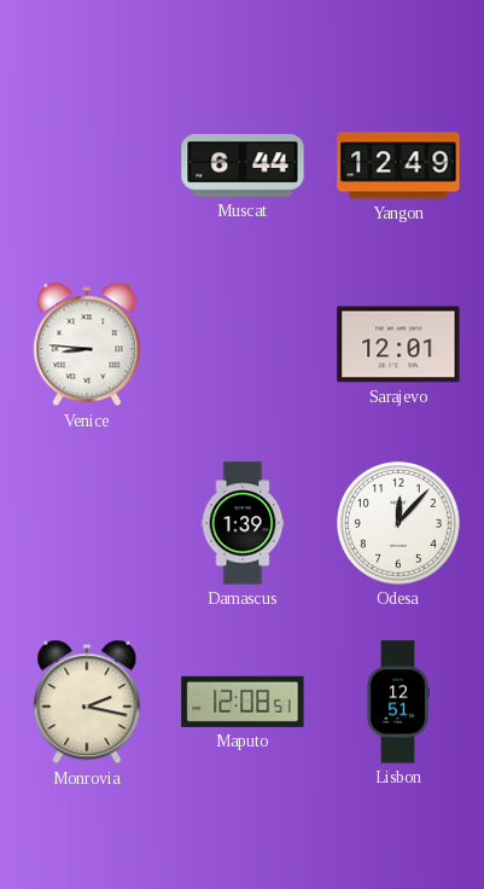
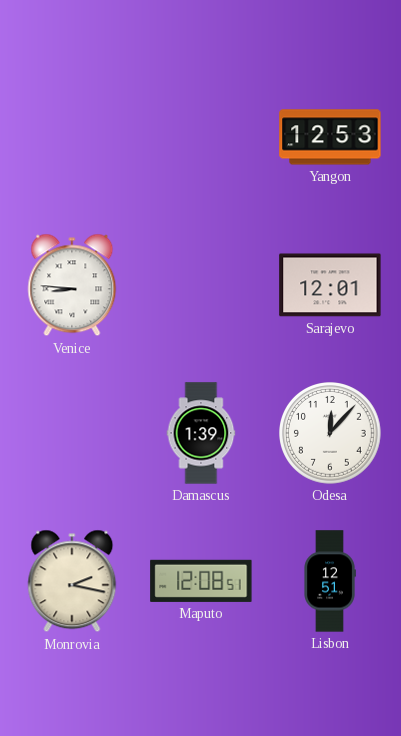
Muscat: 6:44 -> none
Yangon: 12:49 -> 12:53
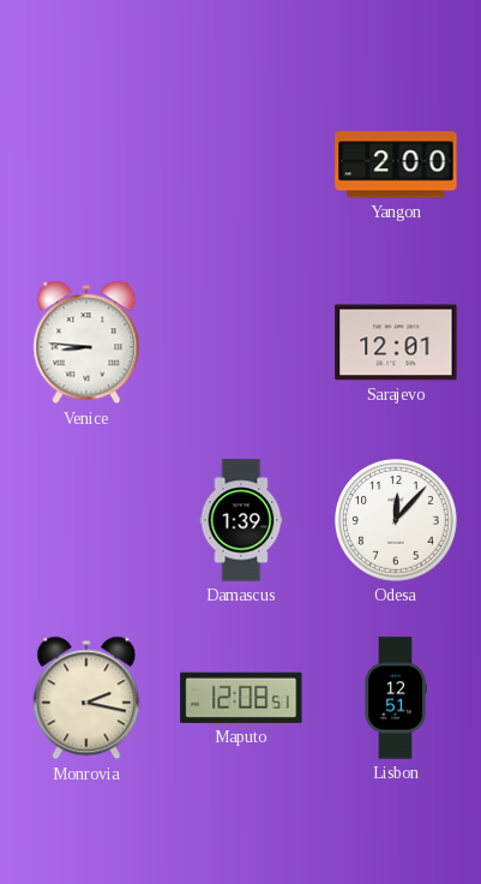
Yangon: 12:53 -> 2:00
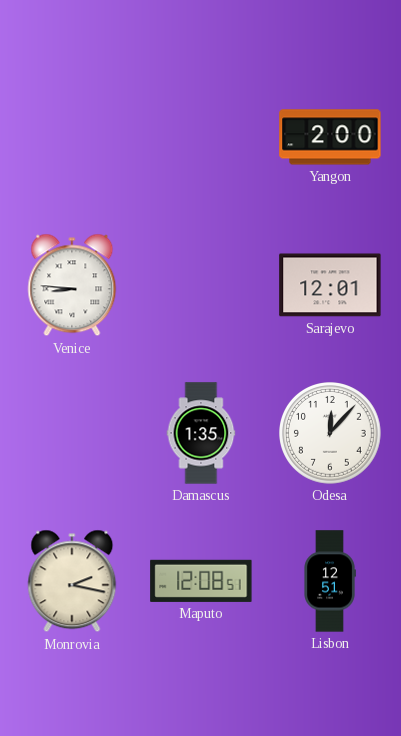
Damascus: 1:39 -> 1:35
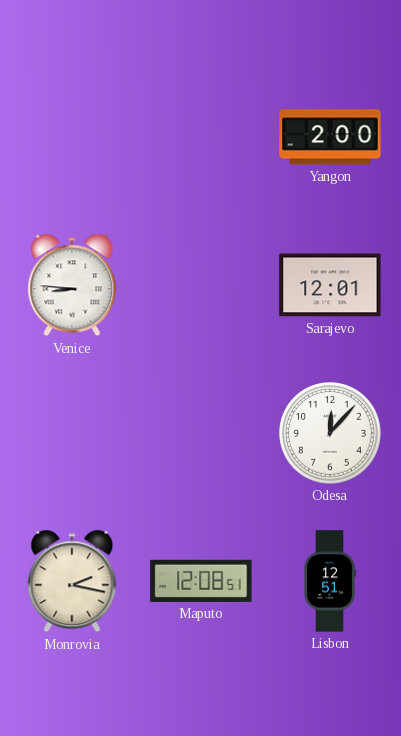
Damascus: 1:35 -> none
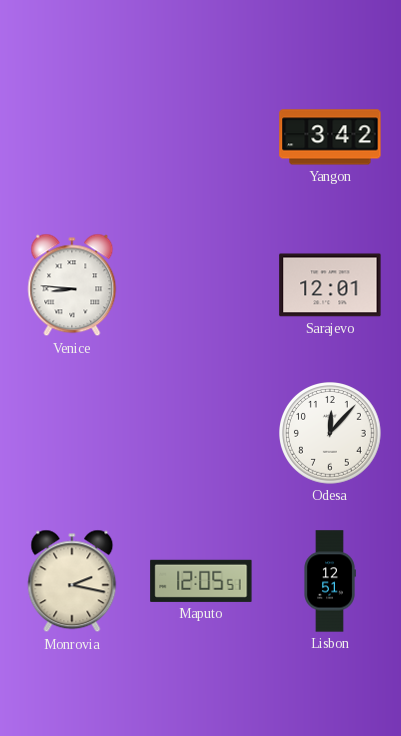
Yangon: 2:00 -> 3:42
Maputo: 12:08 -> 12:05
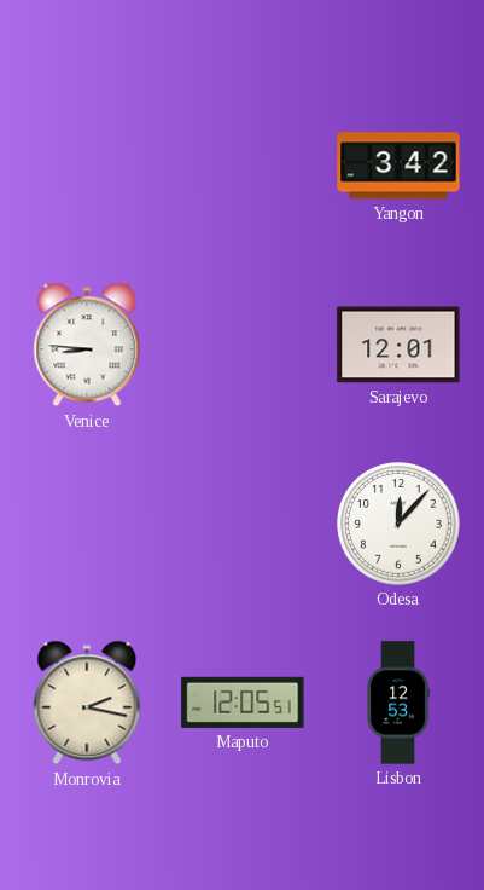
Lisbon: 12:51 -> 12:53
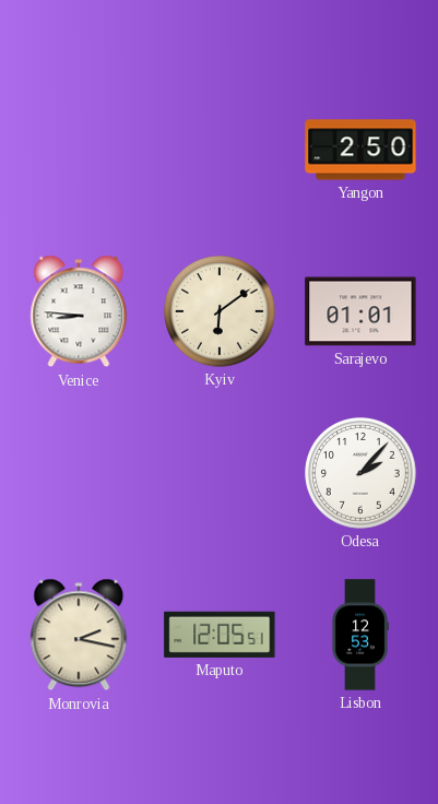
Yangon: 3:42 -> 2:50
Kyiv: none -> 6:09
Sarajevo: 12:01 -> 01:01
Odesa: 12:07 -> 2:07
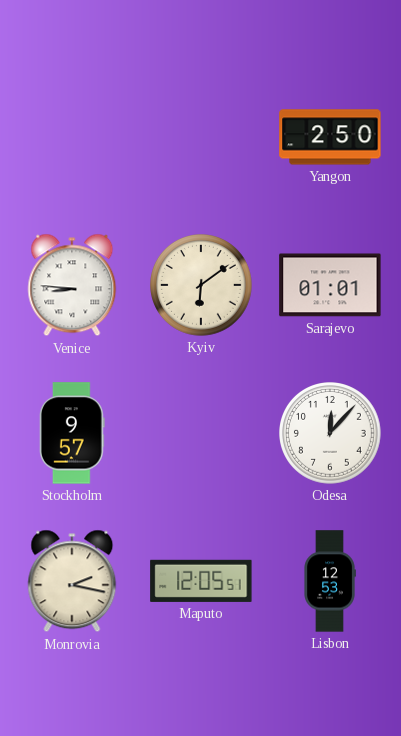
Stockholm: none -> 9:57
Odesa: 2:07 -> 12:07
